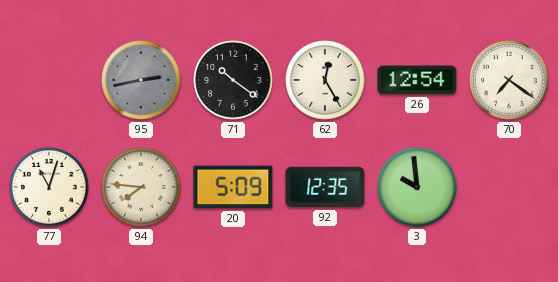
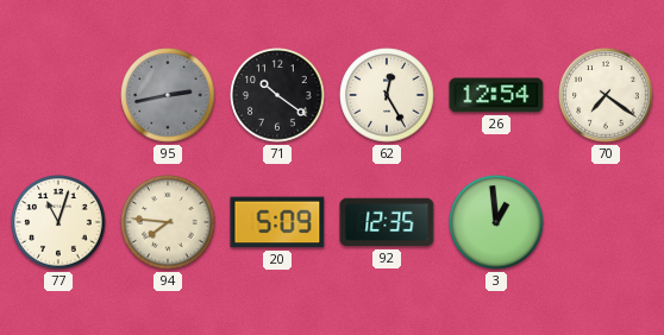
3: 9:59 -> 12:59
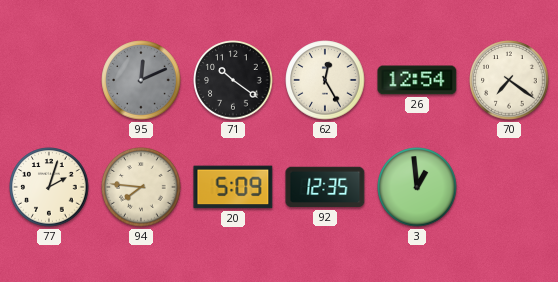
95: 2:43 -> 12:11
77: 11:03 -> 2:03
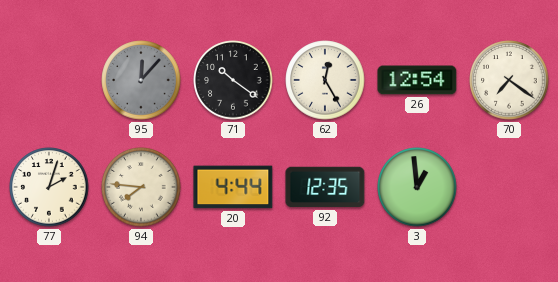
95: 12:11 -> 12:07
20: 5:09 -> 4:44
